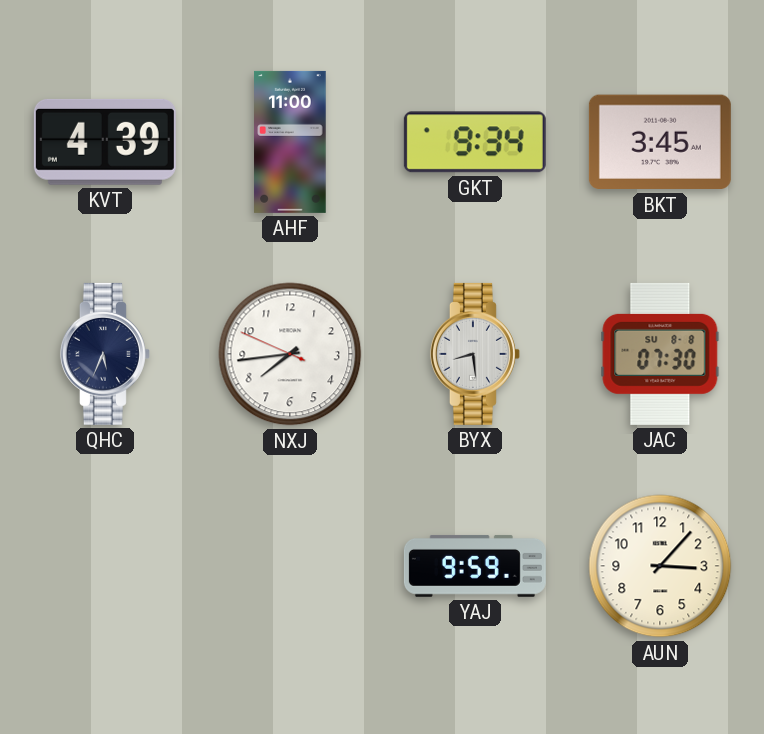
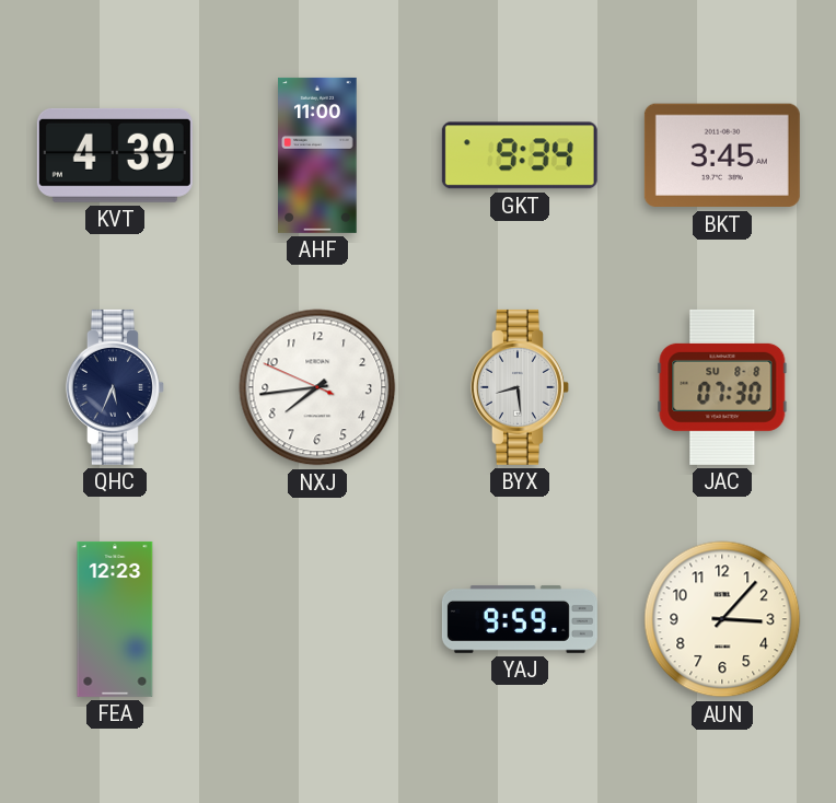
FEA: none -> 12:23
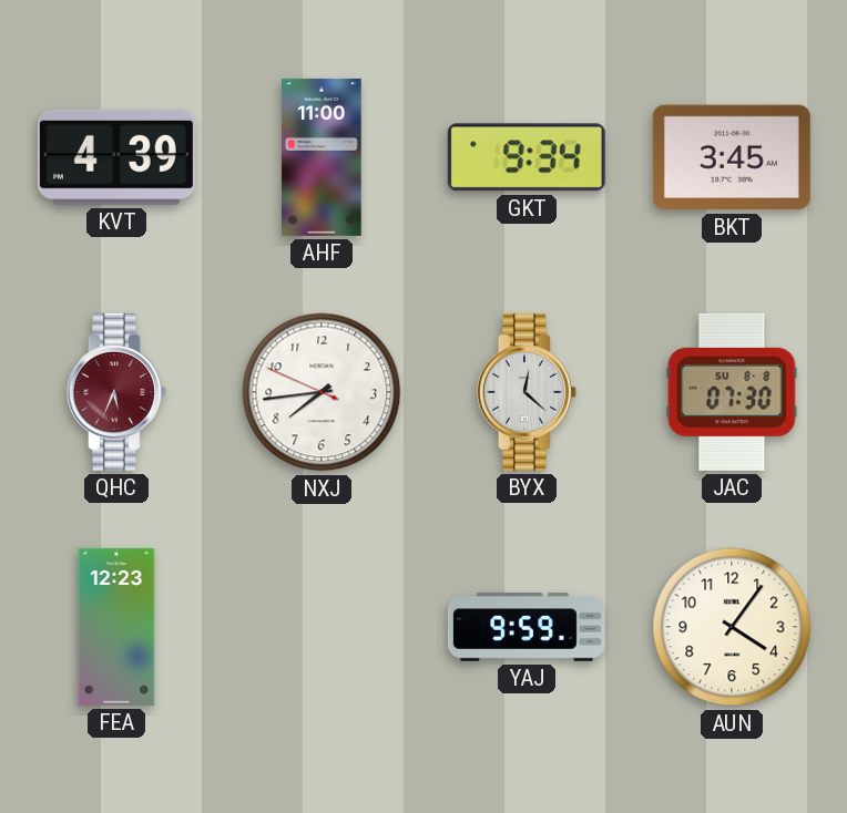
QHC dial: navy -> burgundy
BYX: 8:29 -> 12:22
AUN: 3:07 -> 4:06
